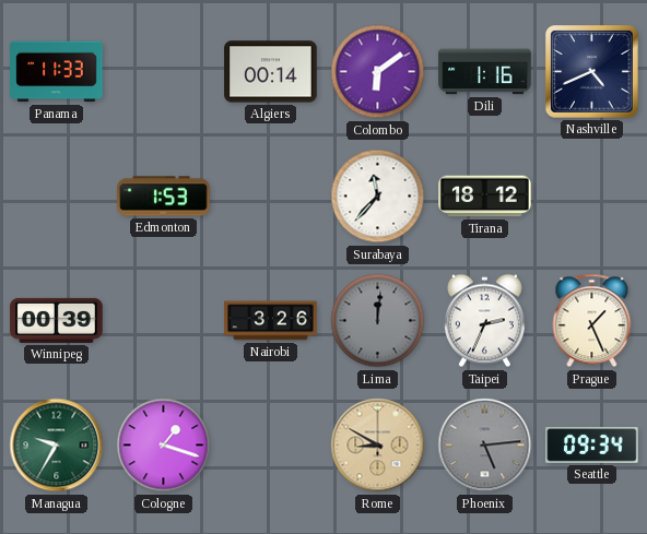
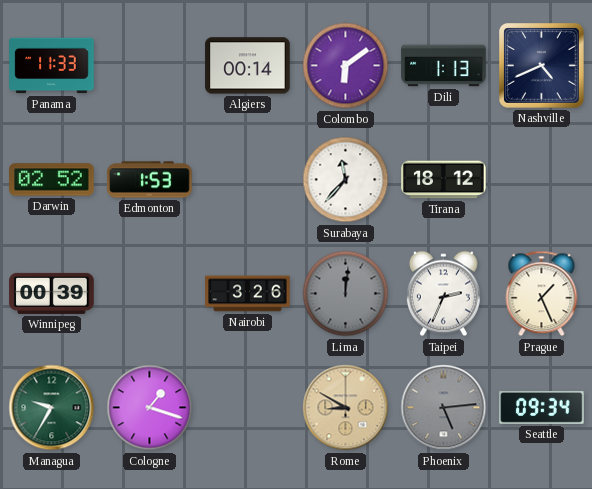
Dili: 1:16 -> 1:13
Darwin: none -> 02:52
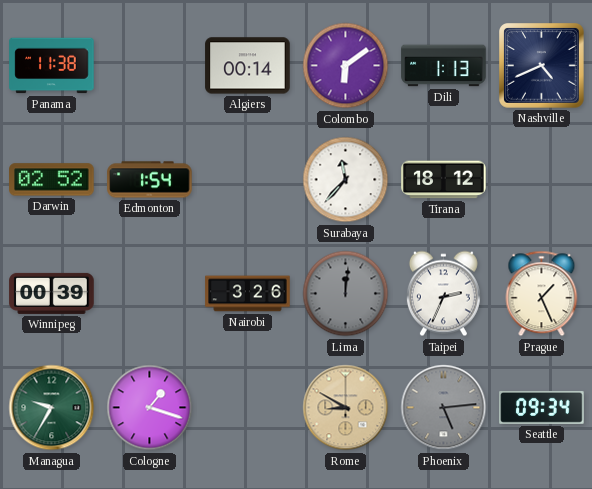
Panama: 11:33 -> 11:38
Edmonton: 1:53 -> 1:54
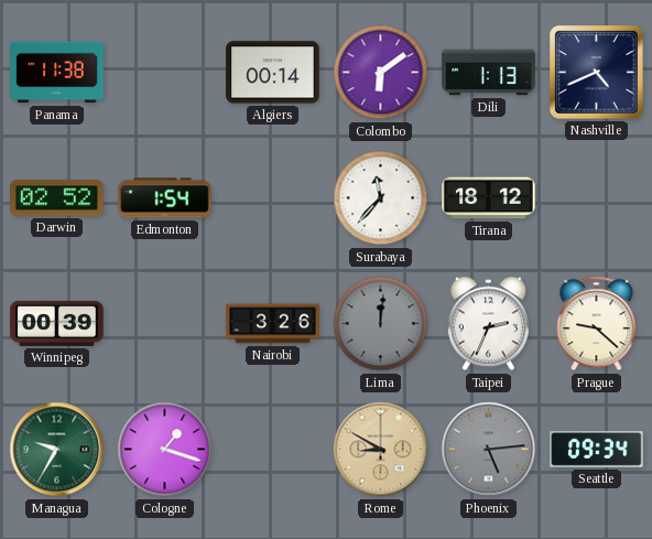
Prague: 1:26 -> 9:22
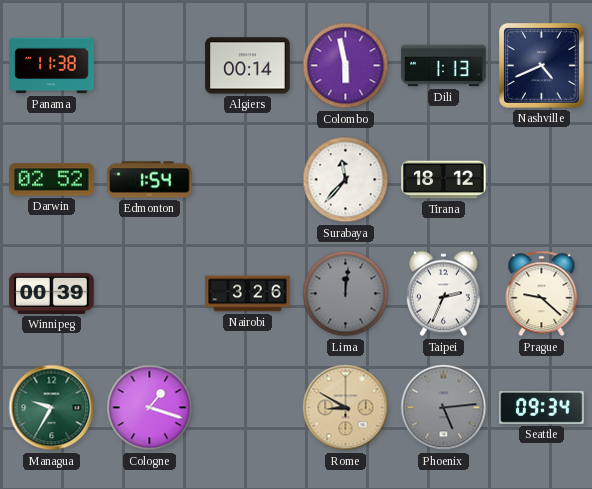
Colombo: 6:09 -> 5:58
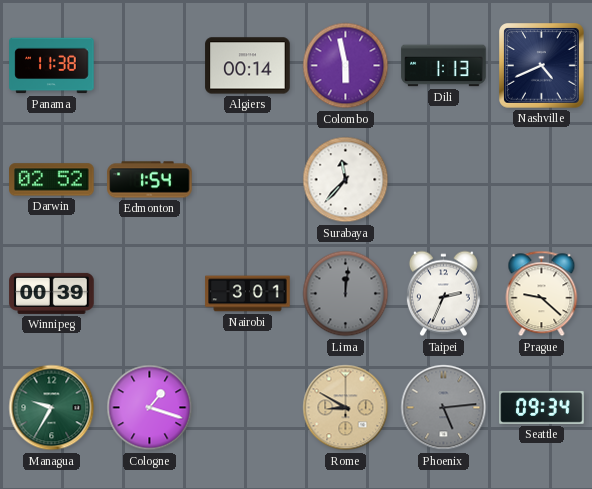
Tirana: 18:12 -> none
Nairobi: 3:26 -> 3:01
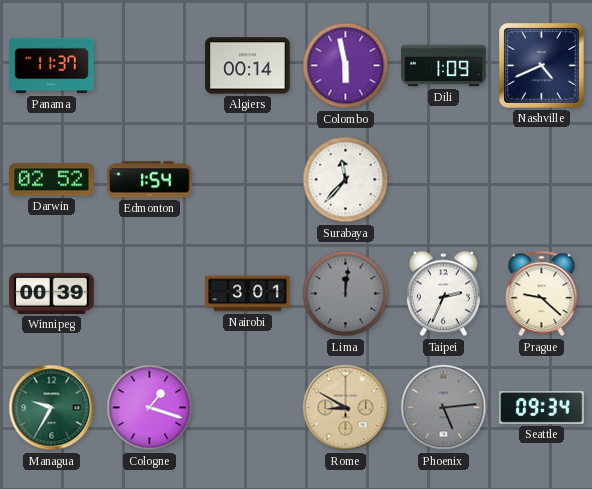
Panama: 11:38 -> 11:37
Dili: 1:13 -> 1:09
